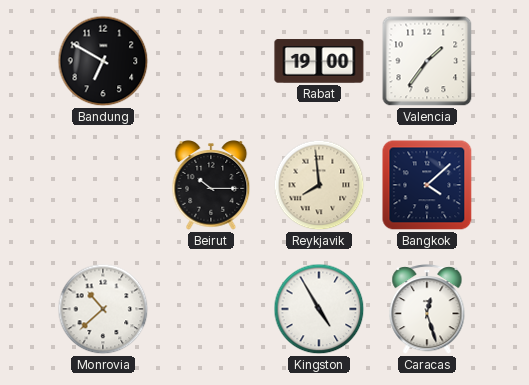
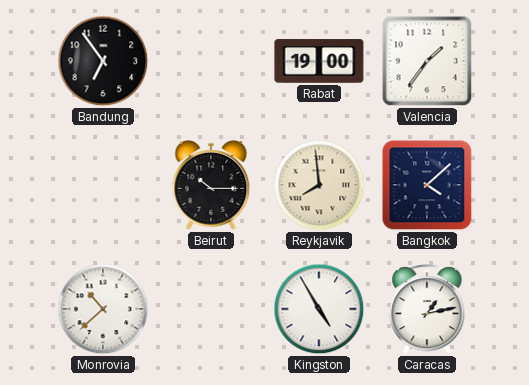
Bandung: 6:50 -> 6:54
Caracas: 12:27 -> 1:13
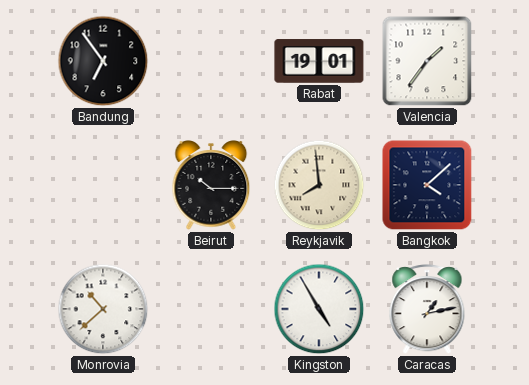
Rabat: 19:00 -> 19:01
